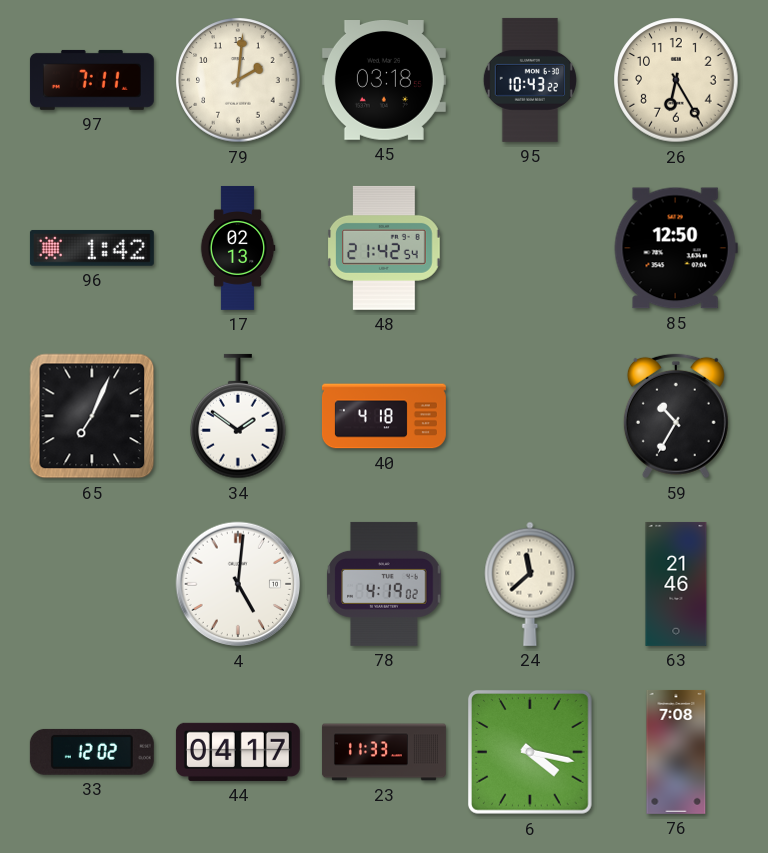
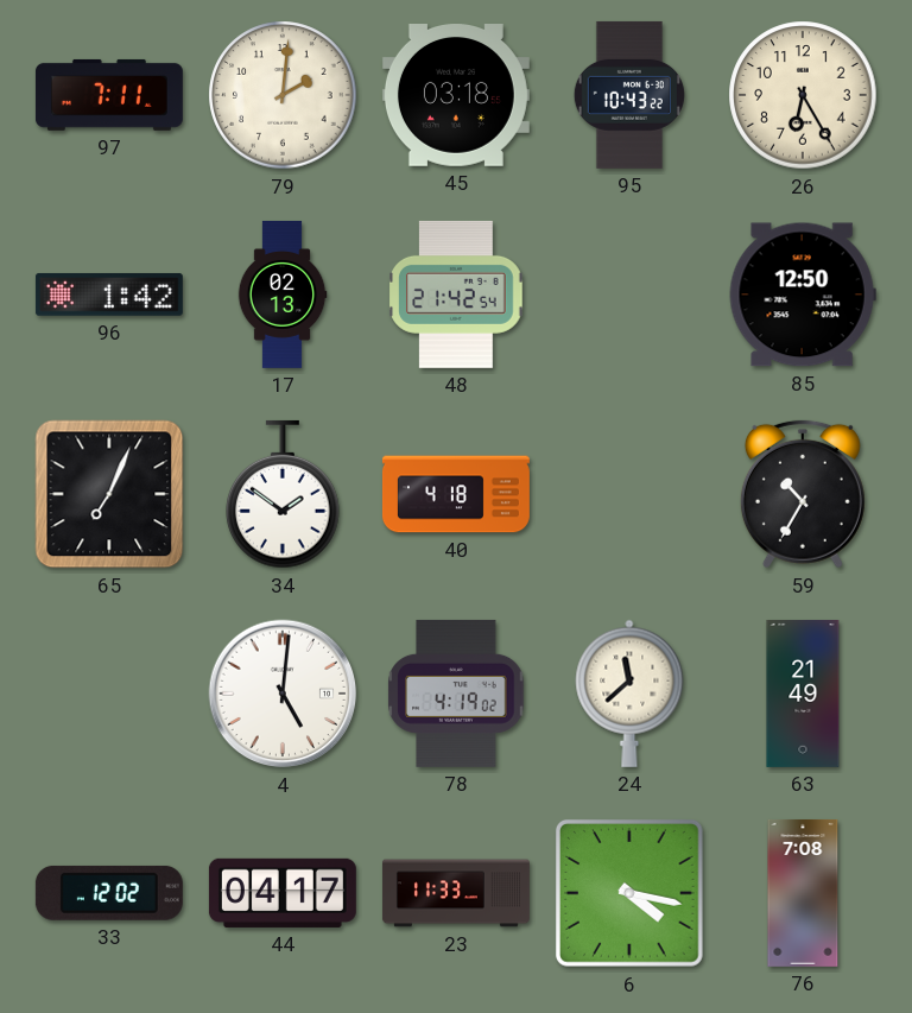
63: 21:46 -> 21:49
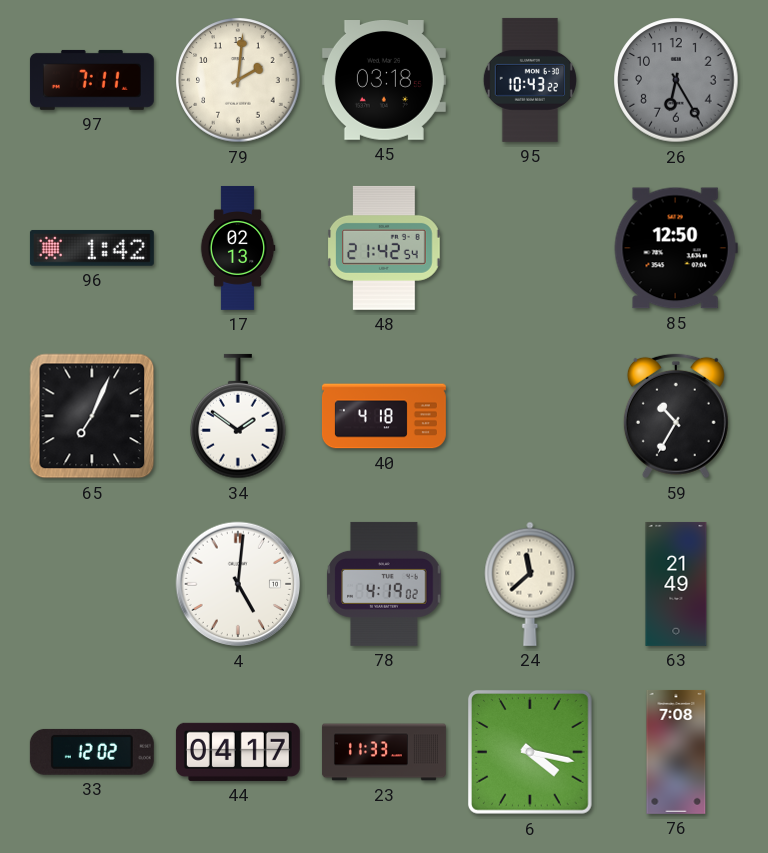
26 dial: cream -> grey
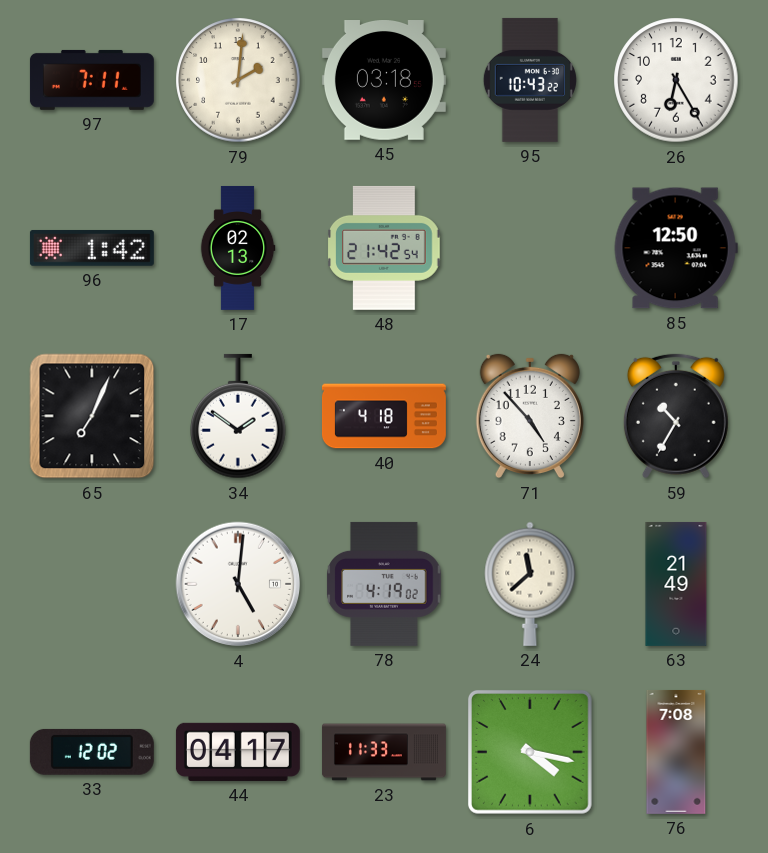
26 dial: grey -> white
71: none -> 4:53
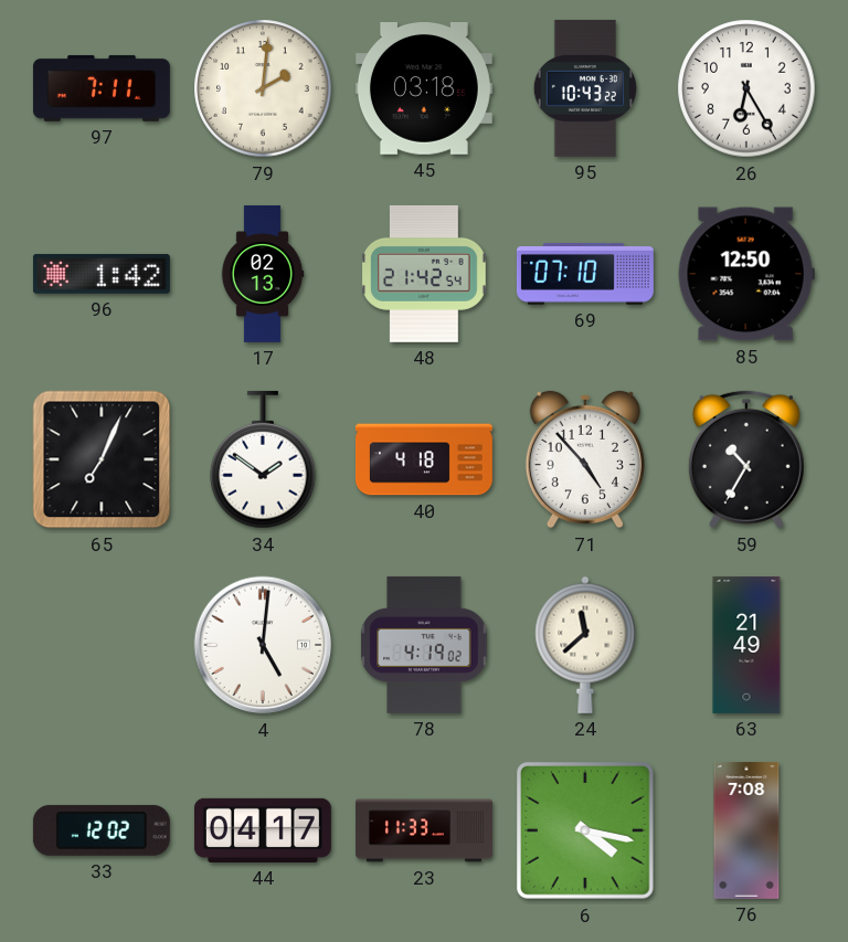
69: none -> 07:10
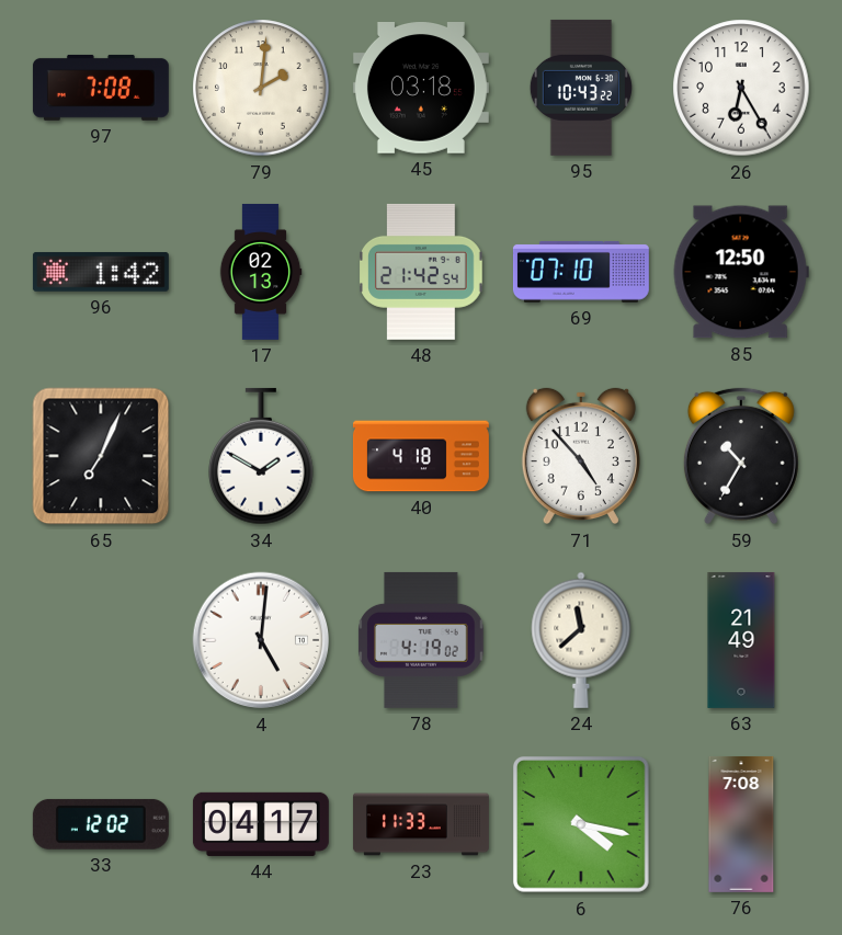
97: 7:11 -> 7:08
34: 1:51 -> 1:50
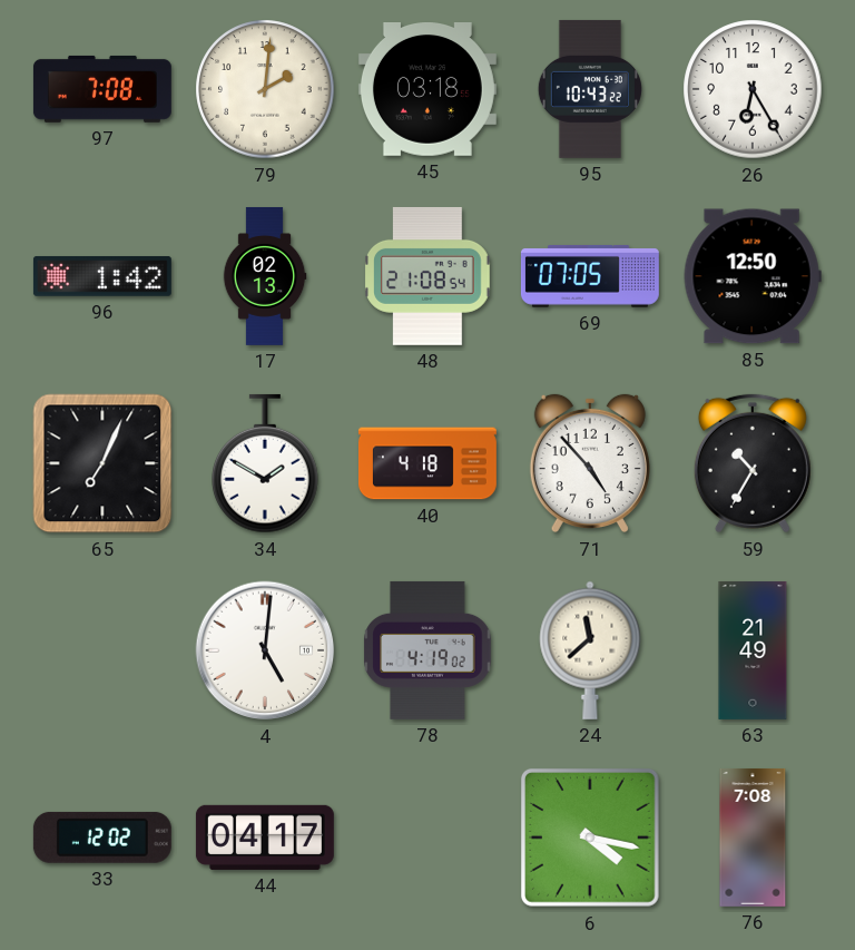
48: 21:42 -> 21:08
69: 07:10 -> 07:05
23: 11:33 -> none
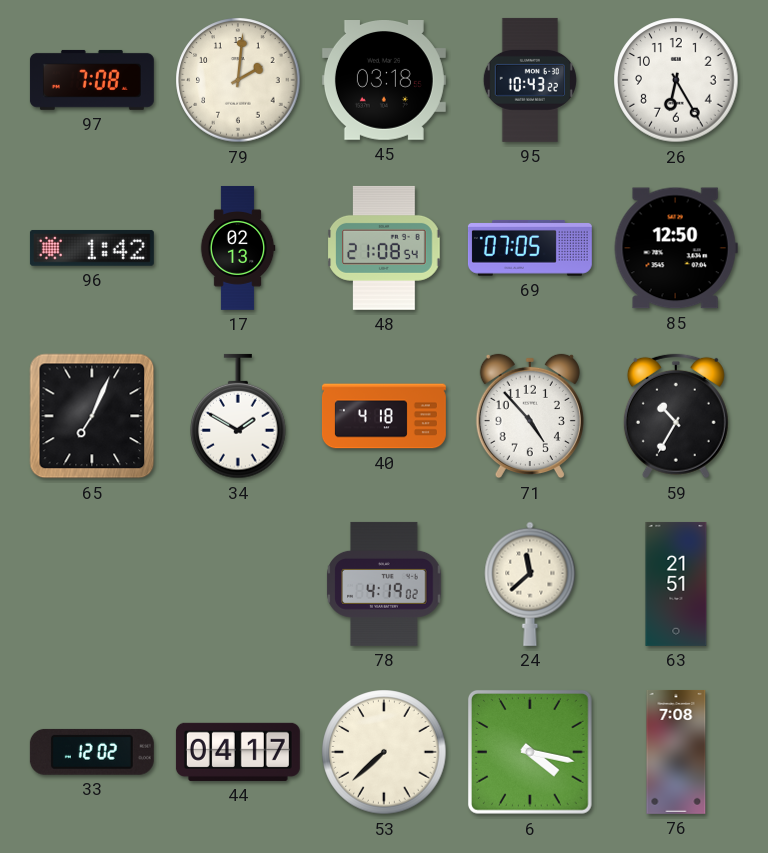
4: 5:01 -> none
63: 21:49 -> 21:51
53: none -> 7:38
